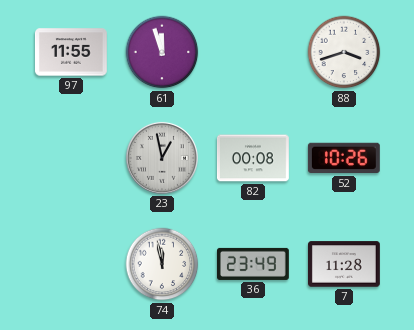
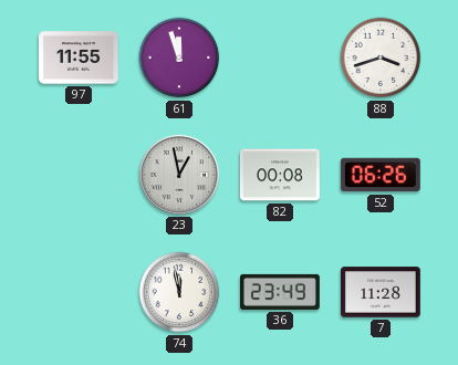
52: 10:26 -> 06:26
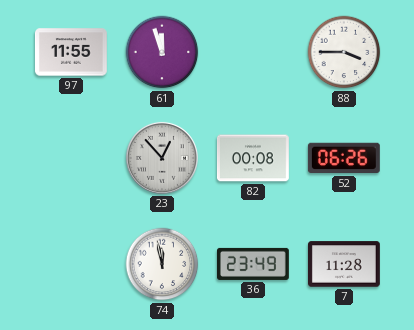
88: 3:42 -> 3:45
23: 12:58 -> 12:53
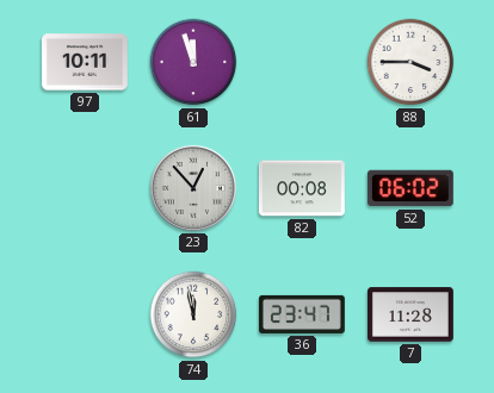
97: 11:55 -> 10:11
52: 06:26 -> 06:02
36: 23:49 -> 23:47
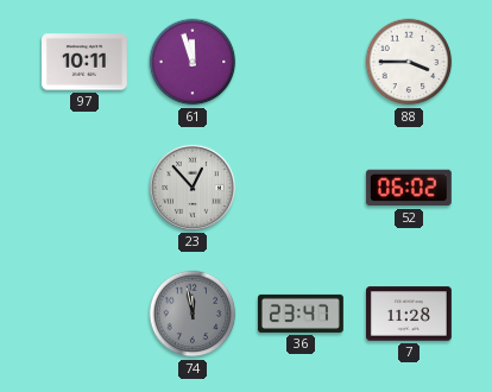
82: 00:08 -> none
74 dial: white -> grey
